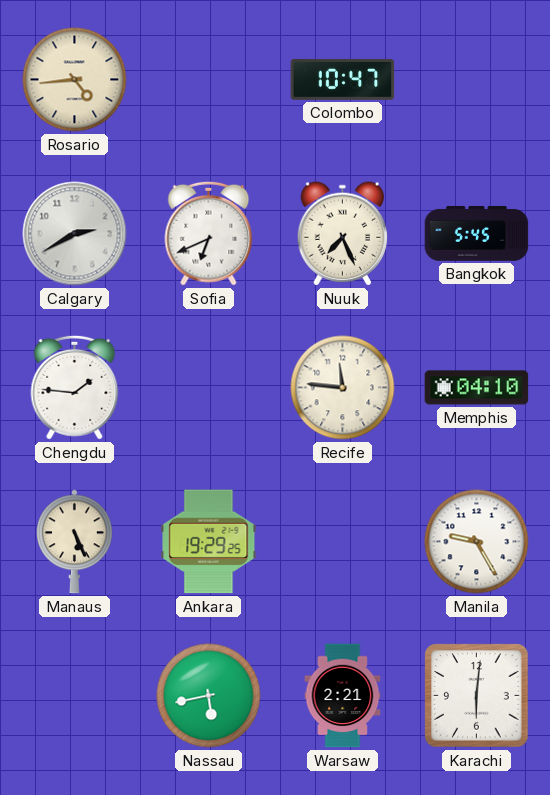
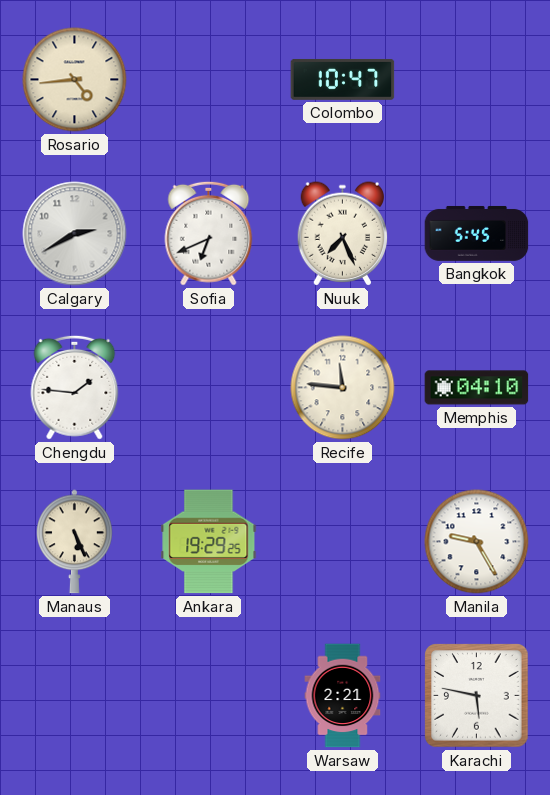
Nassau: 5:43 -> none
Karachi: 6:01 -> 5:47
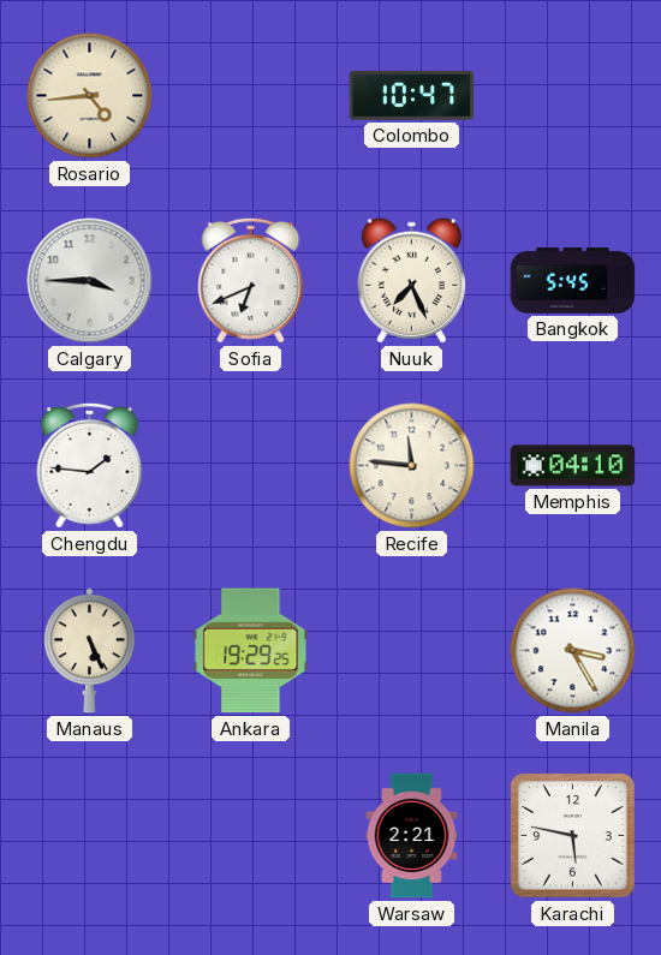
Calgary: 2:40 -> 3:45
Manila: 9:25 -> 3:25
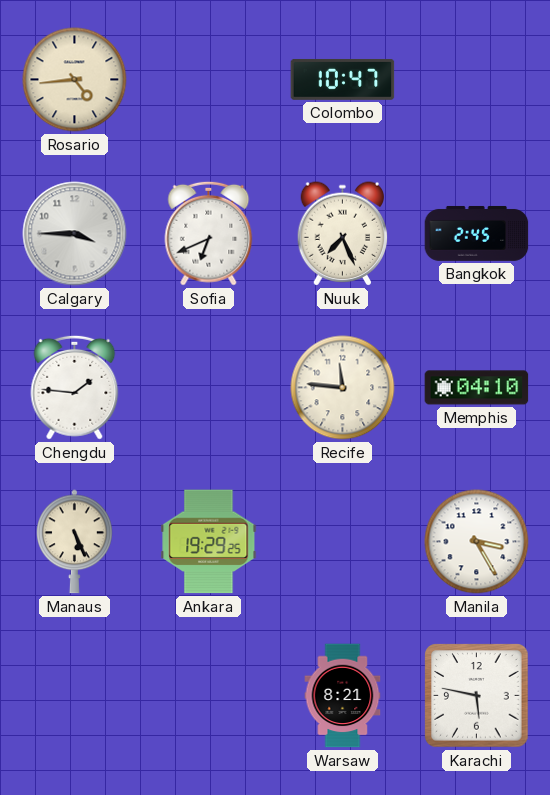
Bangkok: 5:45 -> 2:45
Warsaw: 2:21 -> 8:21
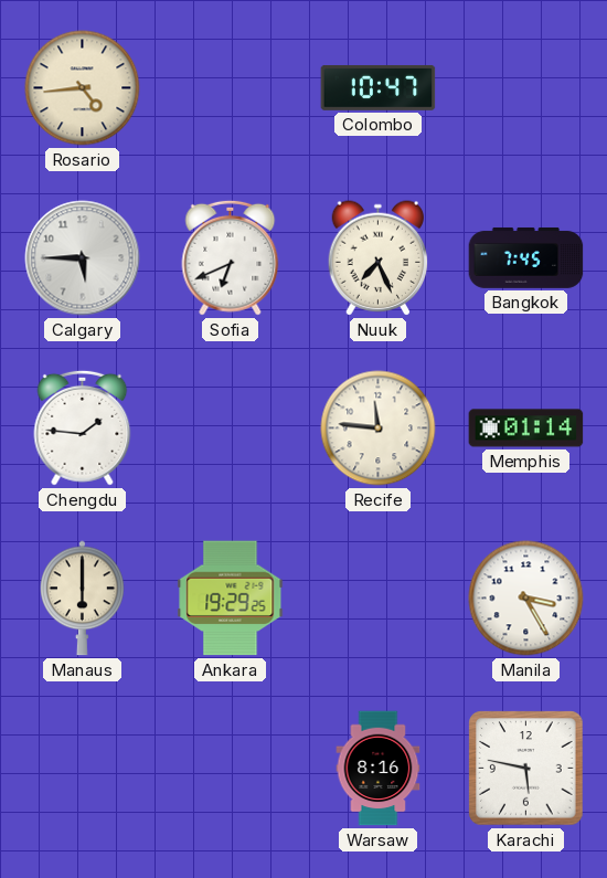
Calgary: 3:45 -> 5:45
Bangkok: 2:45 -> 7:45
Memphis: 04:10 -> 01:14
Manaus: 5:26 -> 6:00
Warsaw: 8:21 -> 8:16
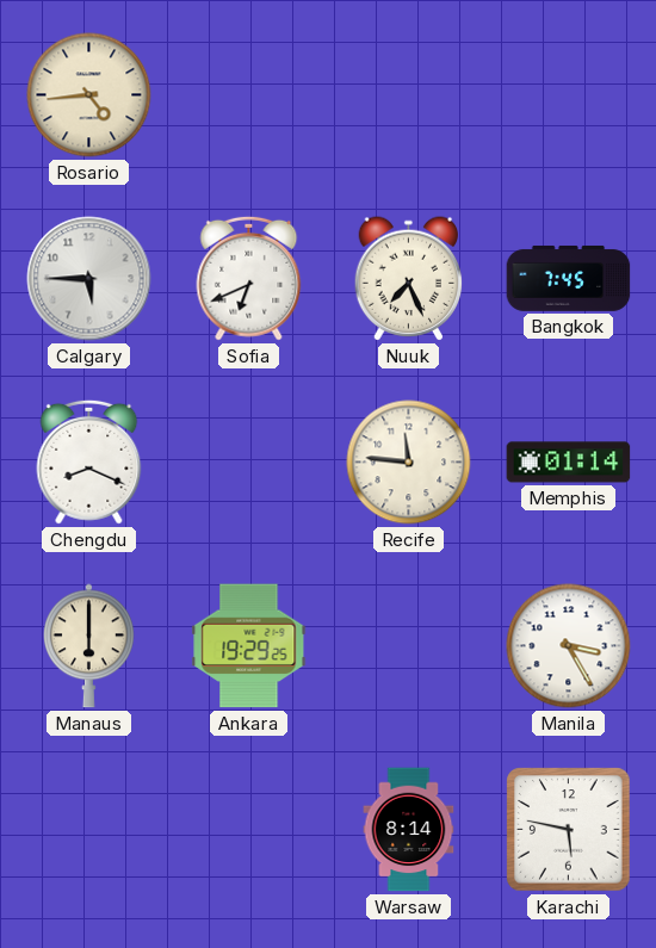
Colombo: 10:47 -> none
Chengdu: 1:46 -> 8:19
Warsaw: 8:16 -> 8:14
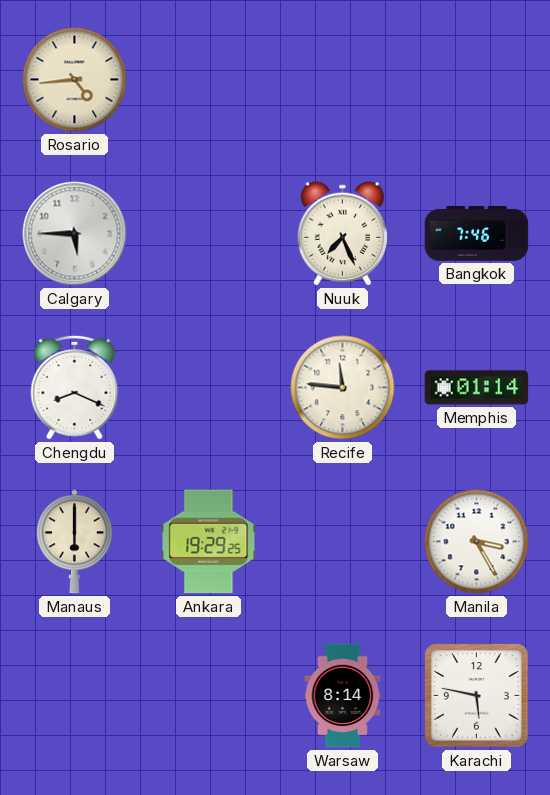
Sofia: 6:41 -> none
Bangkok: 7:45 -> 7:46
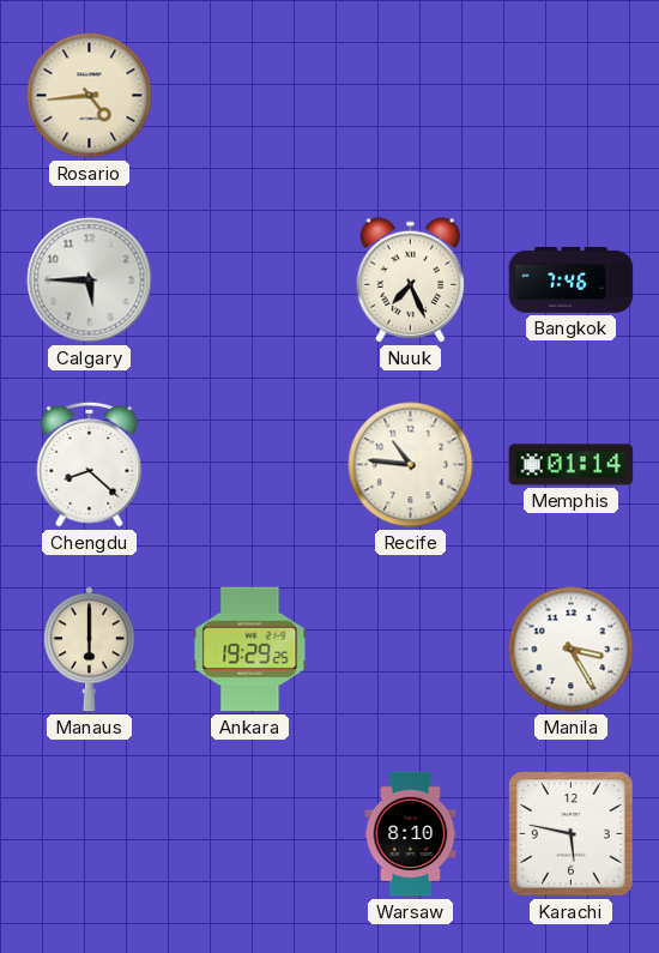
Chengdu: 8:19 -> 8:22
Recife: 11:46 -> 10:46
Warsaw: 8:14 -> 8:10
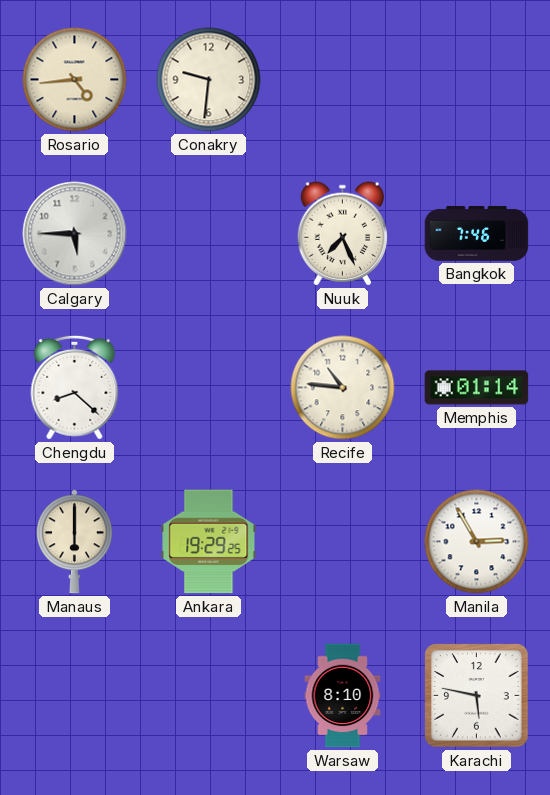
Conakry: none -> 9:31
Manila: 3:25 -> 2:55
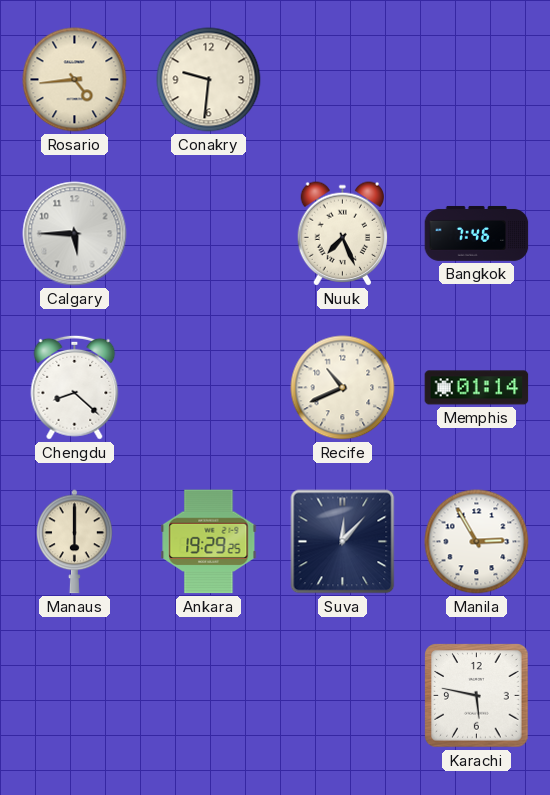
Recife: 10:46 -> 10:41
Suva: none -> 12:07
Warsaw: 8:10 -> none
